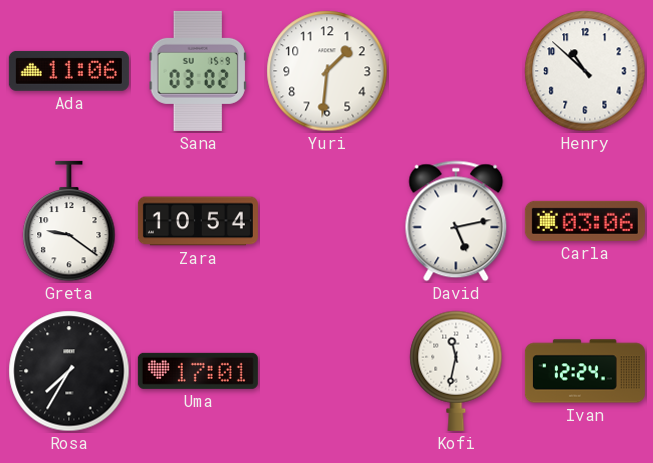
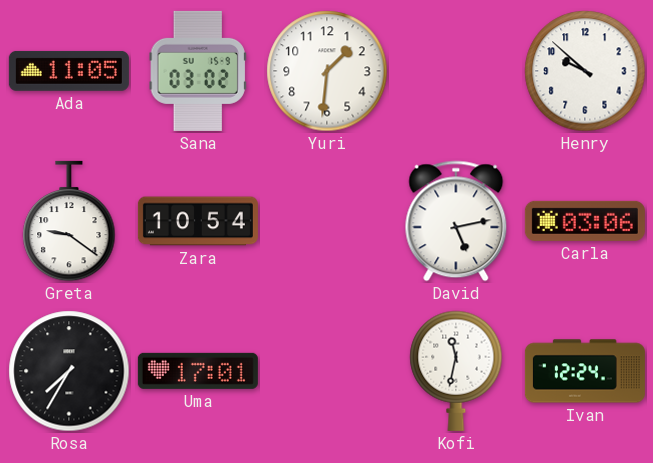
Ada: 11:06 -> 11:05
Henry: 10:52 -> 9:52
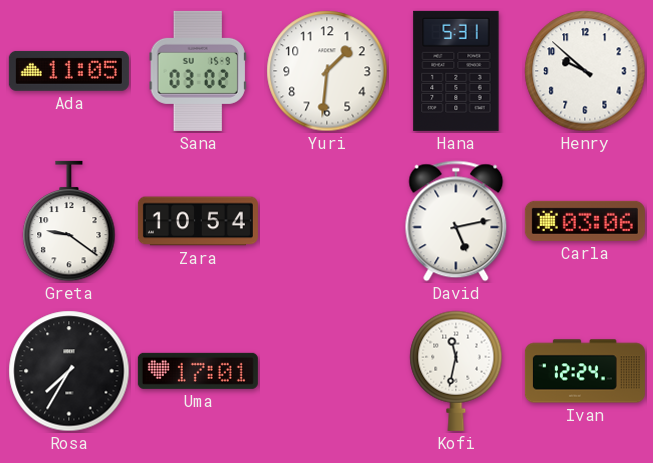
Hana: none -> 5:31
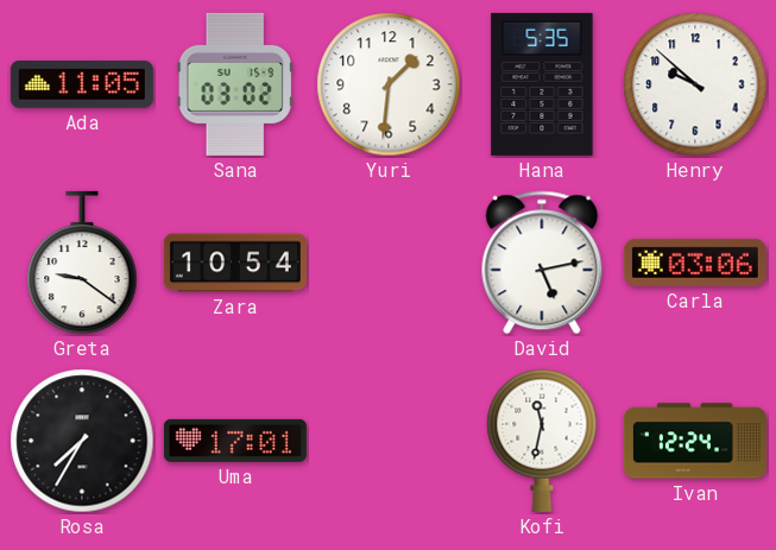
Hana: 5:31 -> 5:35
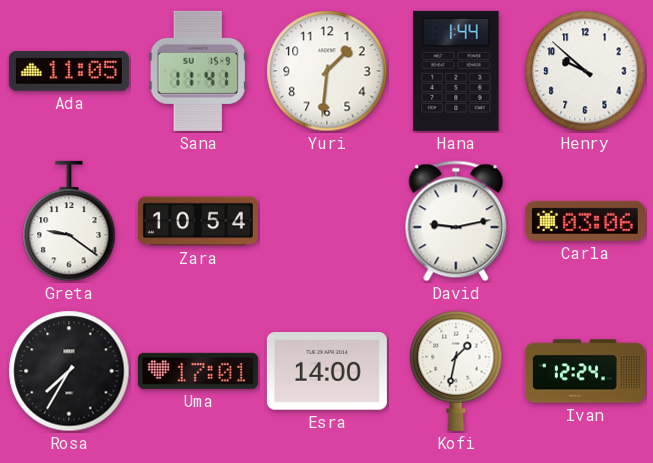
Sana: 03:02 -> 11:41
Hana: 5:35 -> 1:44
David: 5:13 -> 9:13
Esra: none -> 14:00
Kofi: 11:32 -> 1:32
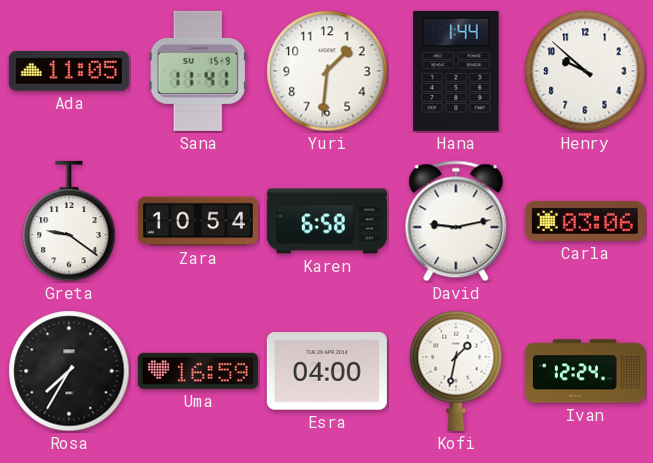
Karen: none -> 6:58
Uma: 17:01 -> 16:59
Esra: 14:00 -> 04:00
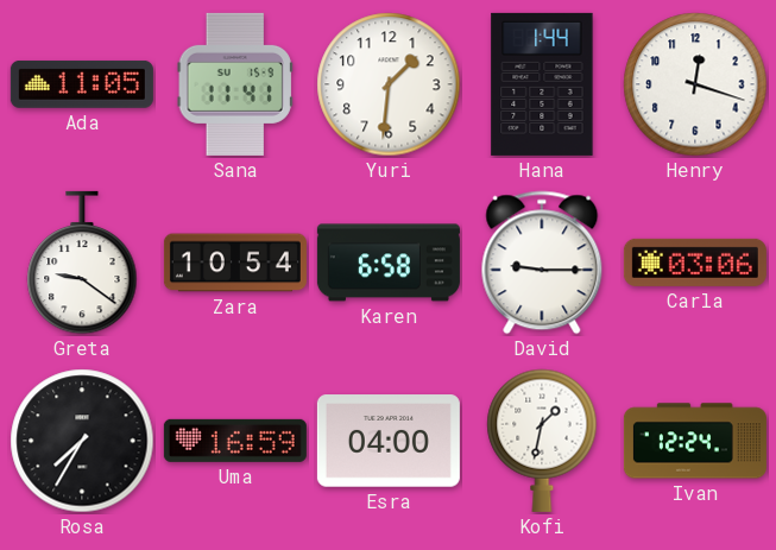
Henry: 9:52 -> 12:18
David: 9:13 -> 9:15
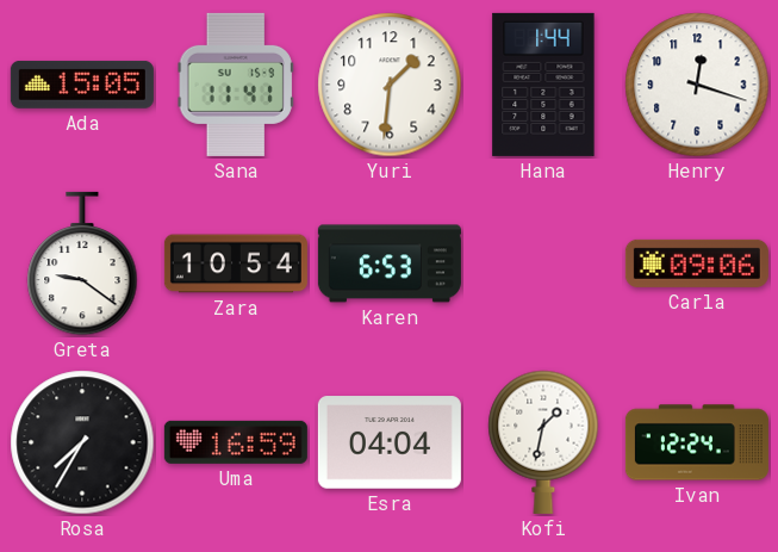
Ada: 11:05 -> 15:05
Karen: 6:58 -> 6:53
David: 9:15 -> none
Carla: 03:06 -> 09:06
Esra: 04:00 -> 04:04
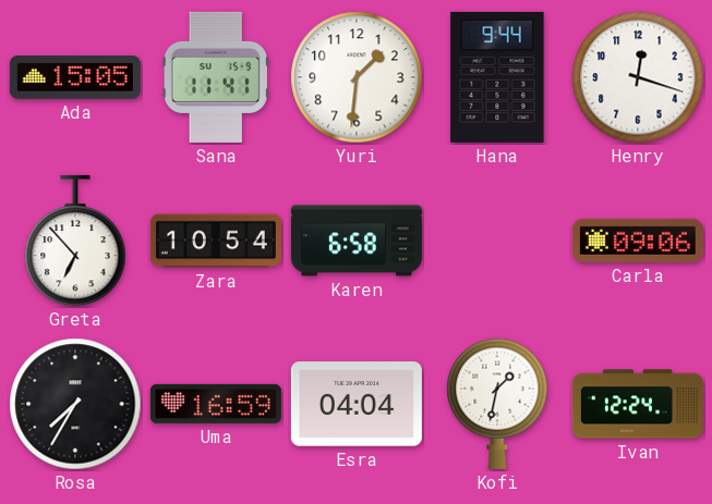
Hana: 1:44 -> 9:44
Greta: 9:21 -> 6:53
Karen: 6:53 -> 6:58
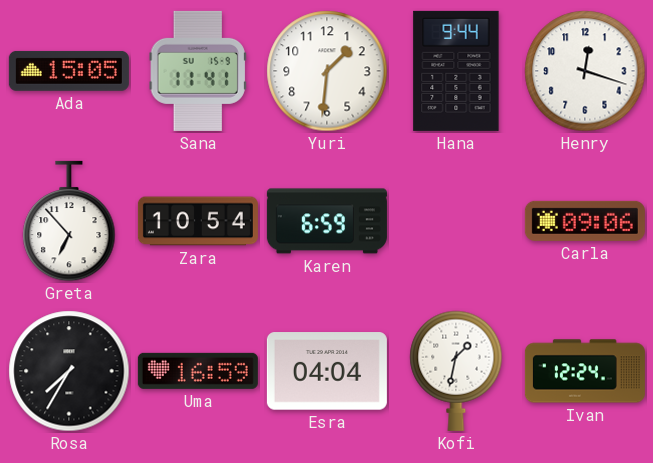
Karen: 6:58 -> 6:59
